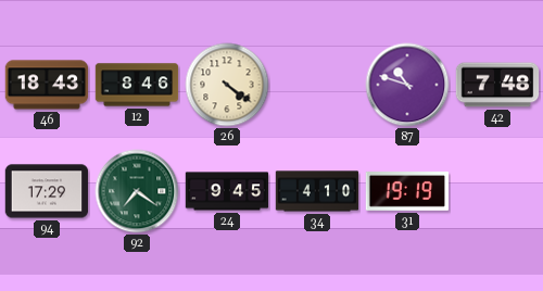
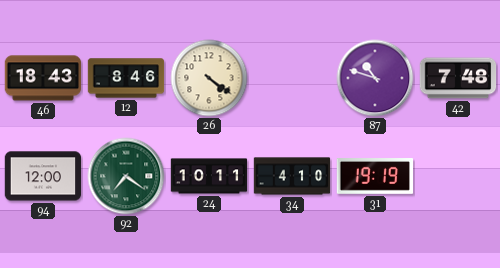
94: 17:29 -> 12:00
24: 9:45 -> 10:11
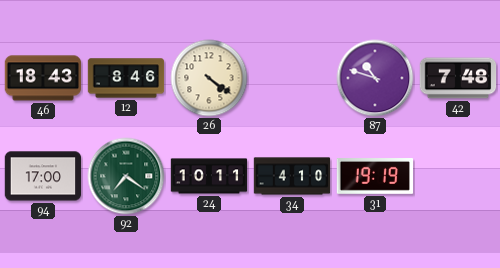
94: 12:00 -> 17:00
